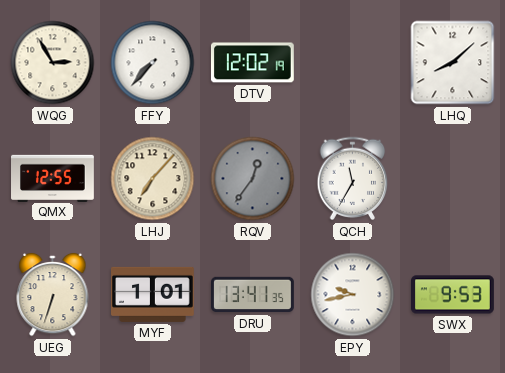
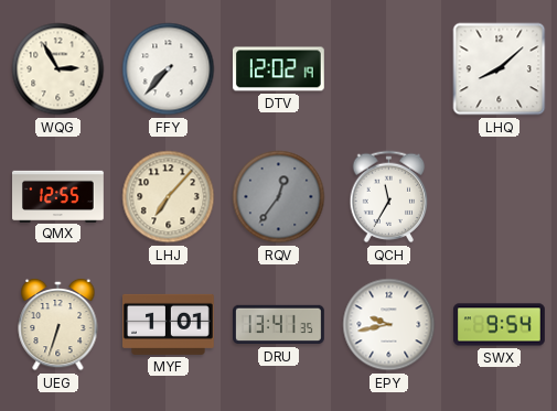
SWX: 9:53 -> 9:54
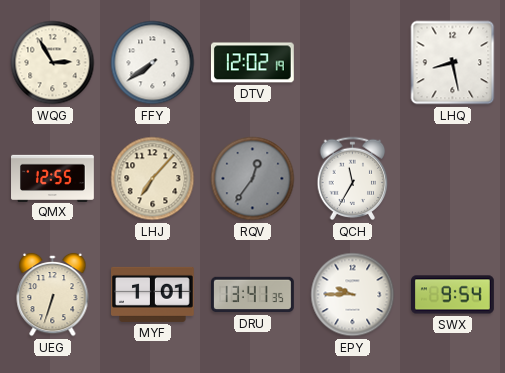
FFY: 7:37 -> 7:39
LHQ: 8:08 -> 8:28
EPY: 9:43 -> 9:45
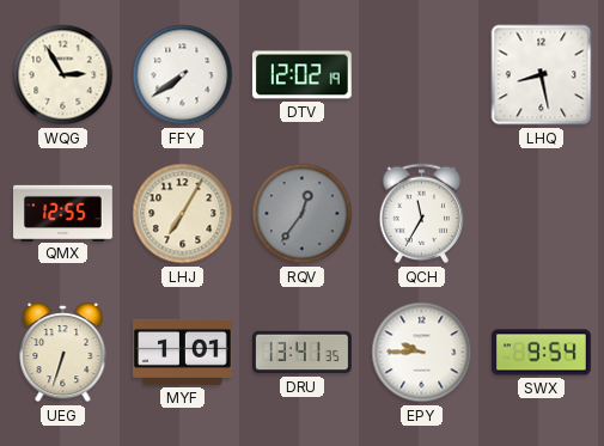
LHJ: 7:07 -> 7:05
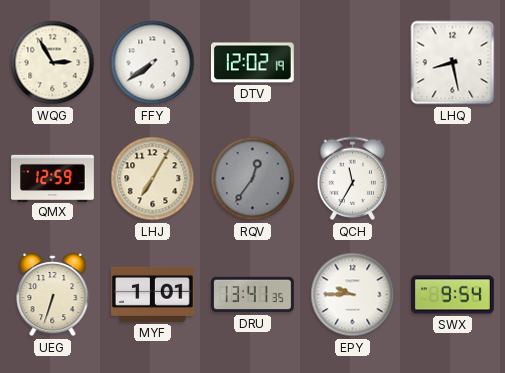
QMX: 12:55 -> 12:59
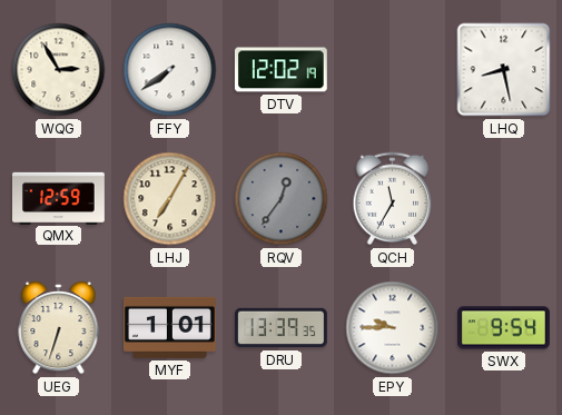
DRU: 13:41 -> 13:39
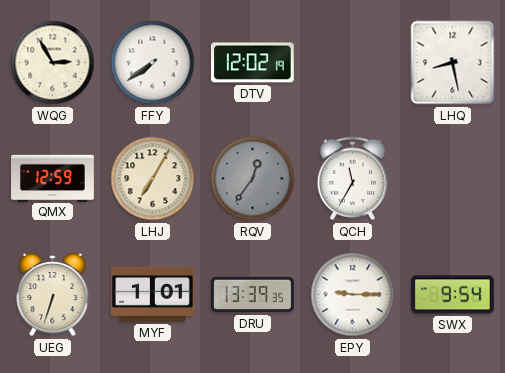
EPY: 9:45 -> 9:15
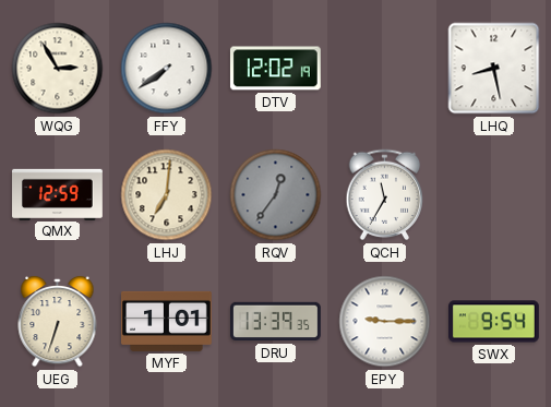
LHJ: 7:05 -> 7:01
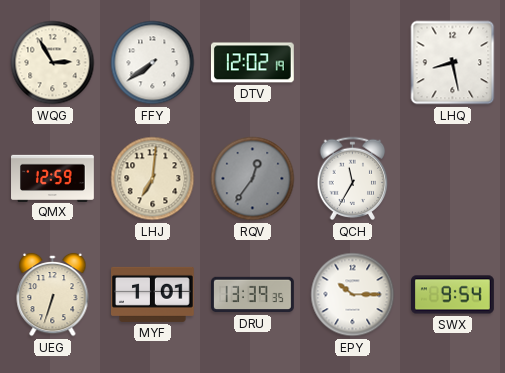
EPY: 9:15 -> 10:15
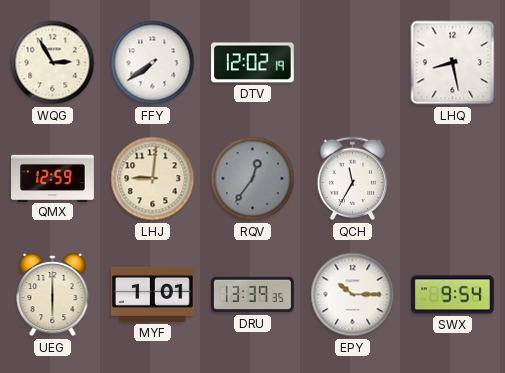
LHJ: 7:01 -> 9:01
UEG: 6:33 -> 6:00
